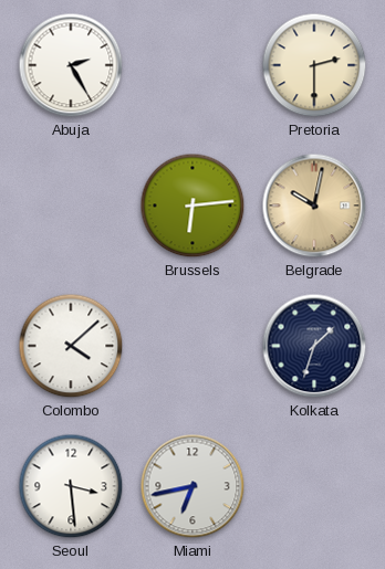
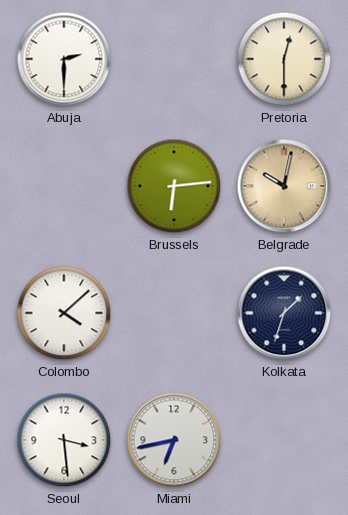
Abuja: 2:25 -> 2:30
Pretoria: 2:30 -> 12:30
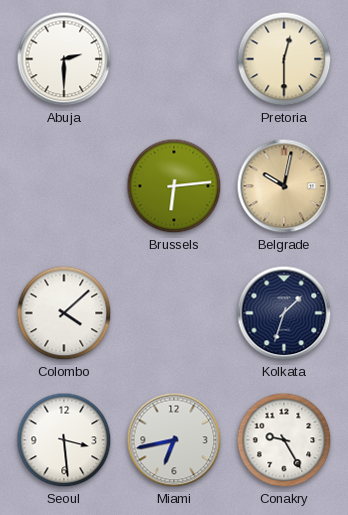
Conakry: none -> 9:25
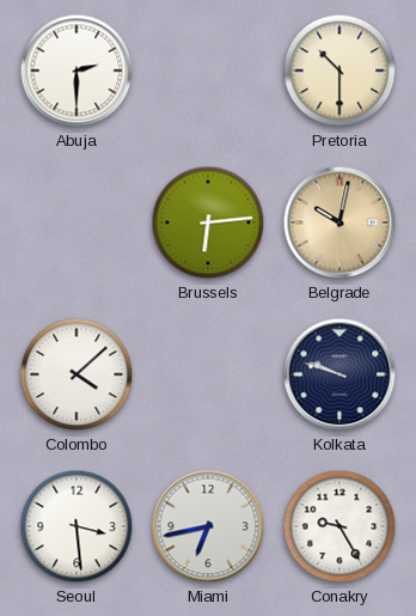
Pretoria: 12:30 -> 10:30
Kolkata: 1:33 -> 9:48
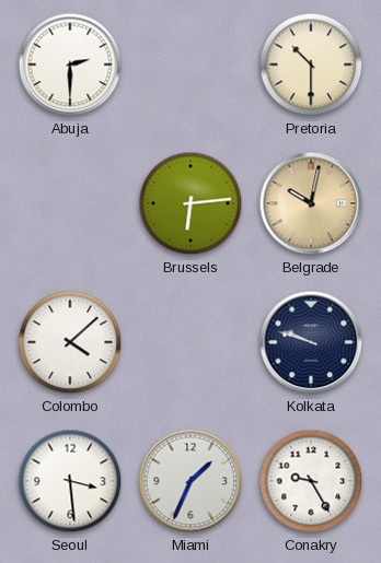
Miami: 6:43 -> 1:34
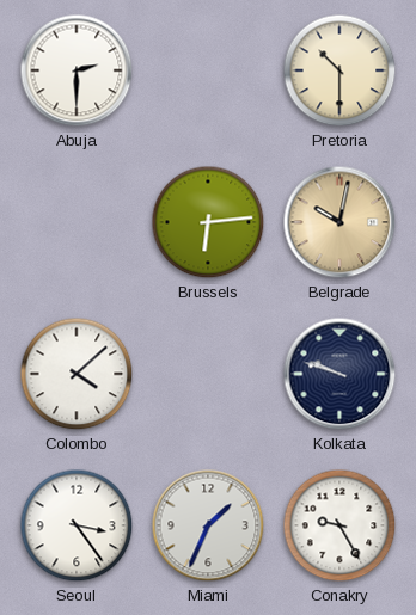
Seoul: 3:29 -> 3:24
